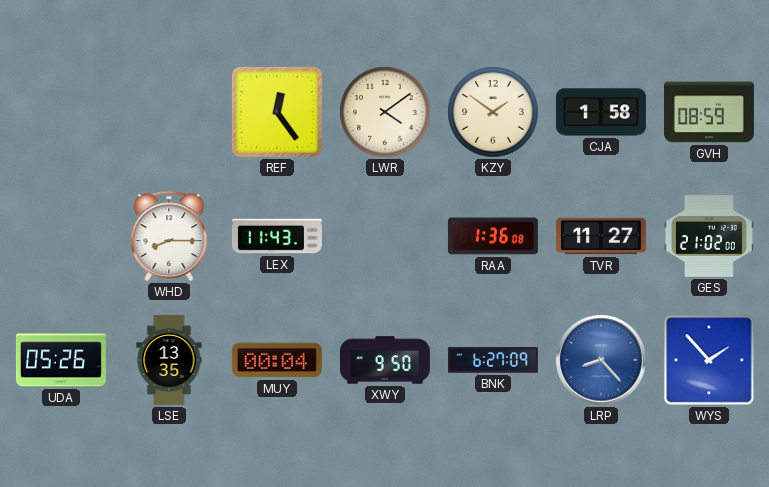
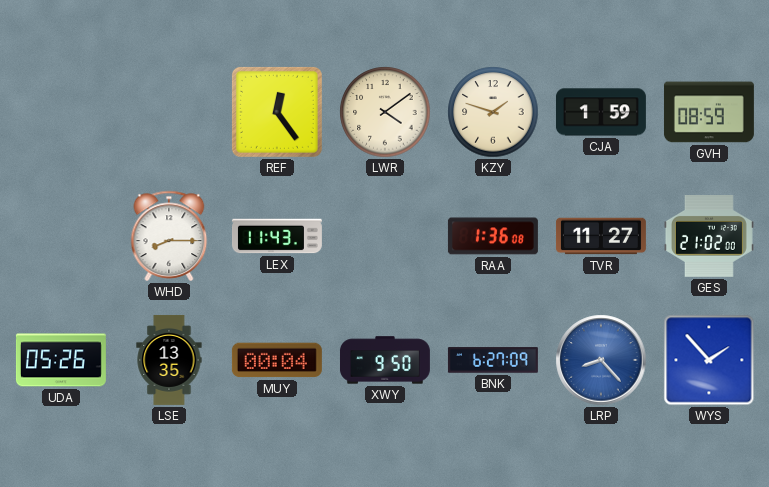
KZY: 1:51 -> 1:48
CJA: 1:58 -> 1:59
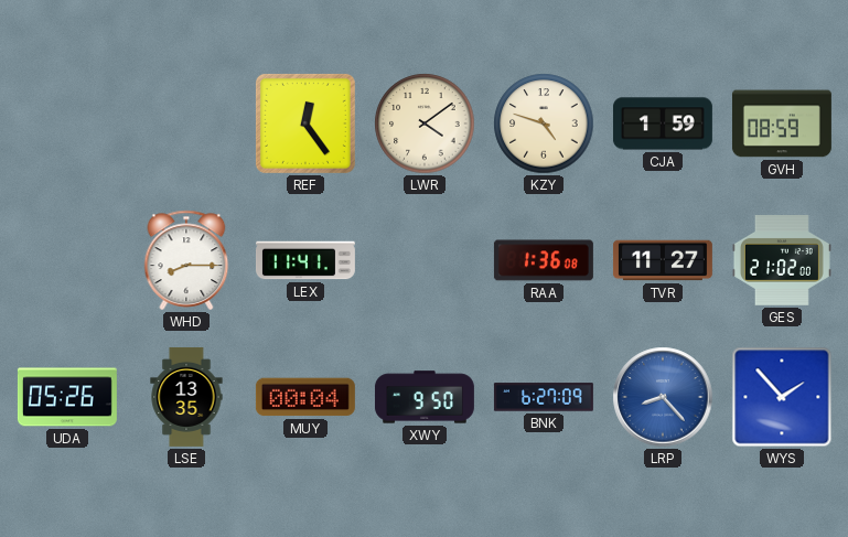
KZY: 1:48 -> 4:48
LEX: 11:43 -> 11:41
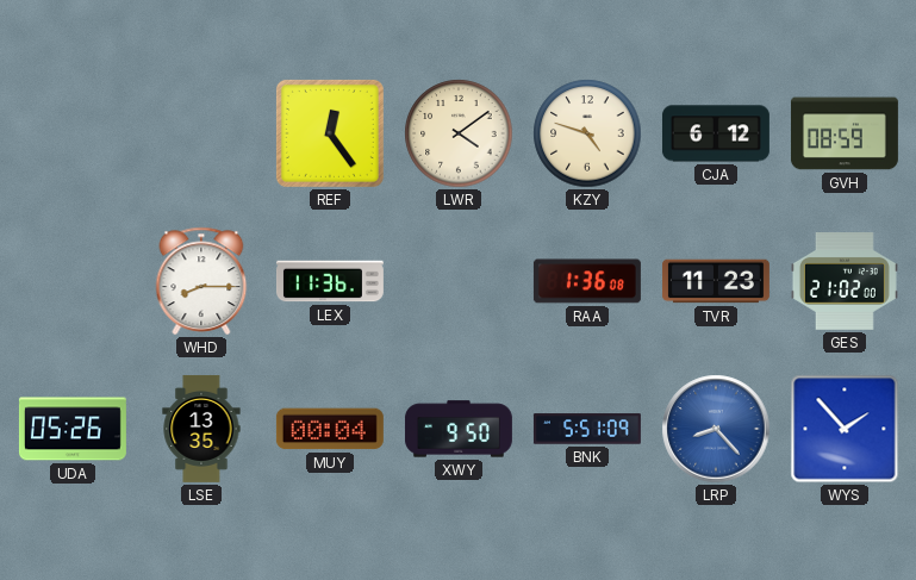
CJA: 1:59 -> 6:12
LEX: 11:41 -> 11:36
TVR: 11:27 -> 11:23
BNK: 6:27 -> 5:51
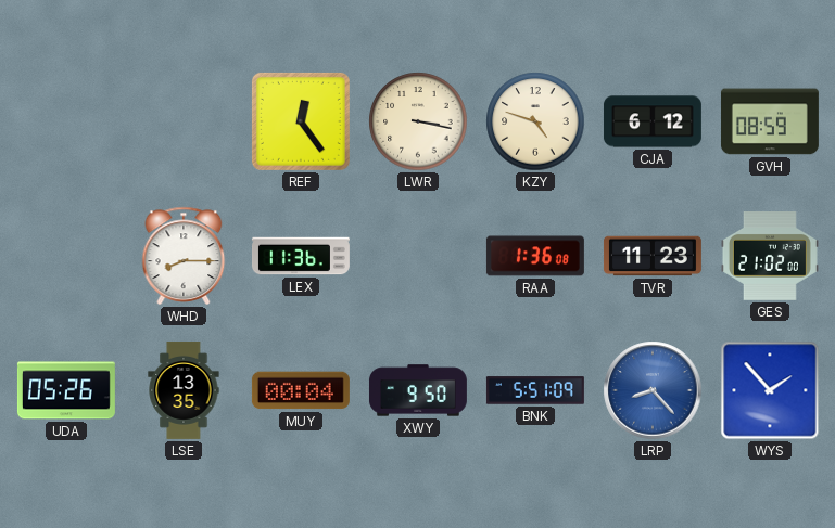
LWR: 4:09 -> 3:17
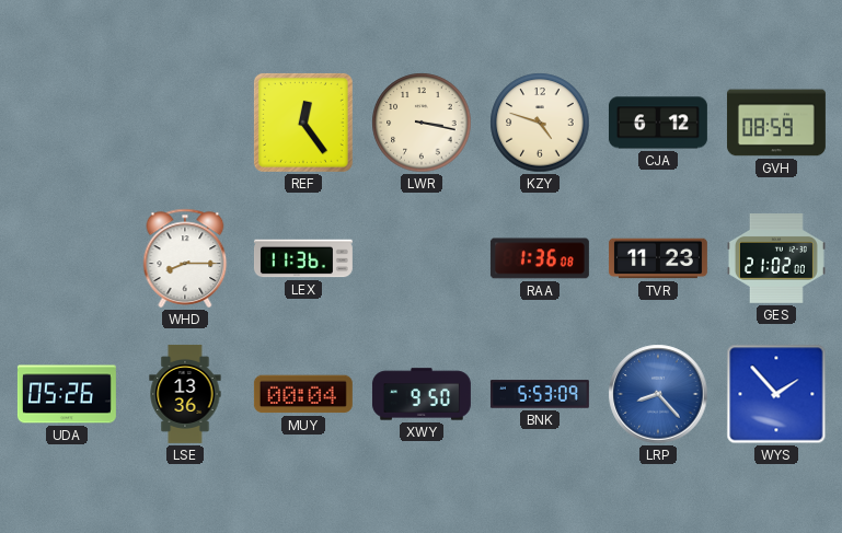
LSE: 13:35 -> 13:36
BNK: 5:51 -> 5:53
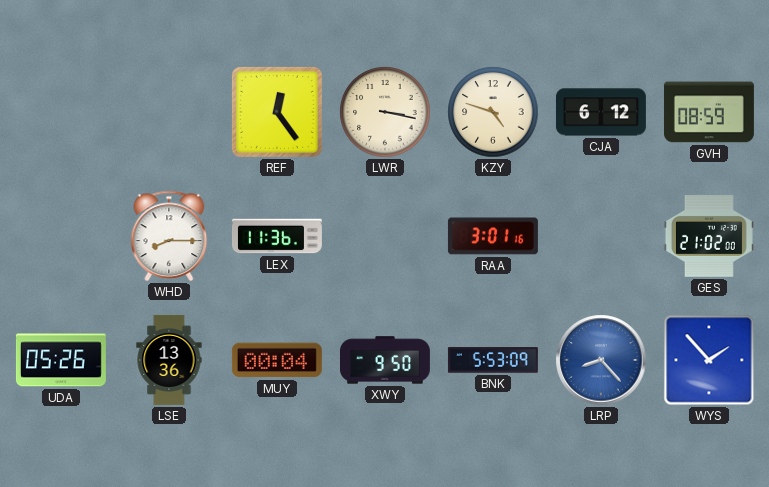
RAA: 1:36 -> 3:01
TVR: 11:23 -> none
